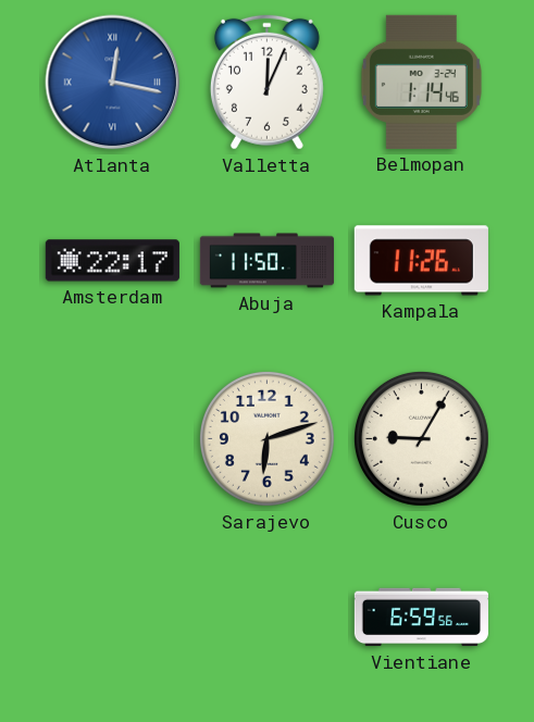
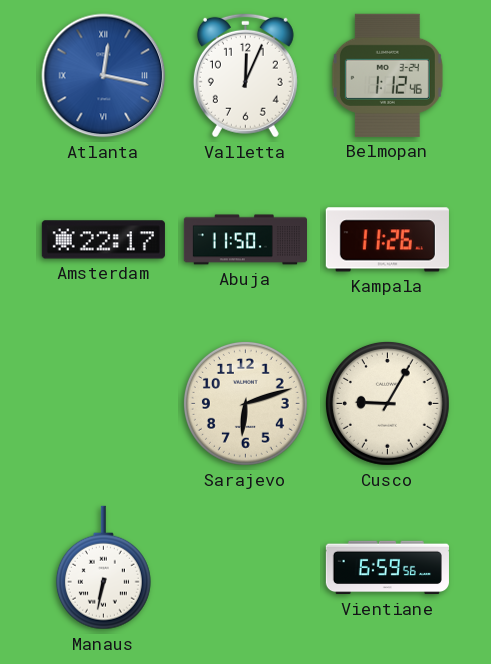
Belmopan: 1:14 -> 1:12
Manaus: none -> 6:32
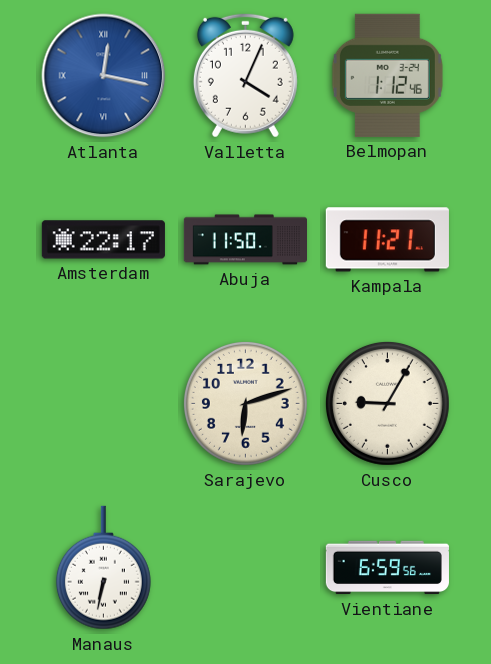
Valletta: 12:04 -> 4:04
Kampala: 11:26 -> 11:21
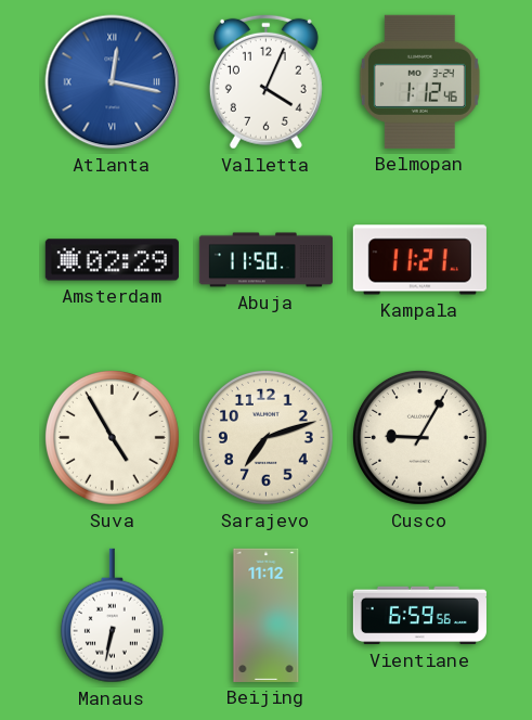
Amsterdam: 22:17 -> 02:29
Suva: none -> 4:55
Sarajevo: 6:12 -> 7:12
Beijing: none -> 11:12
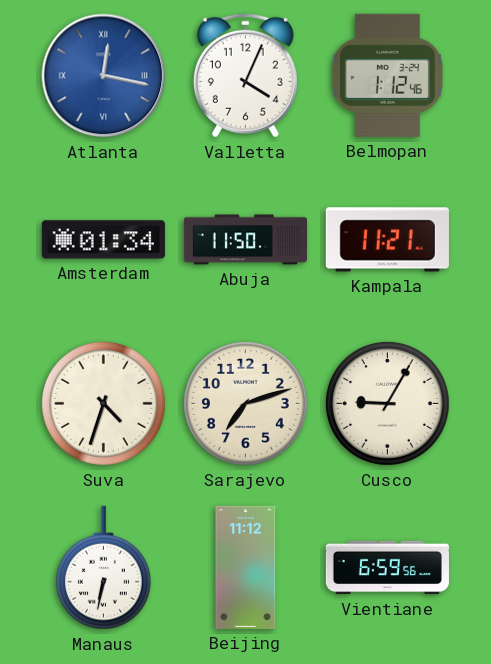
Amsterdam: 02:29 -> 01:34
Suva: 4:55 -> 4:33
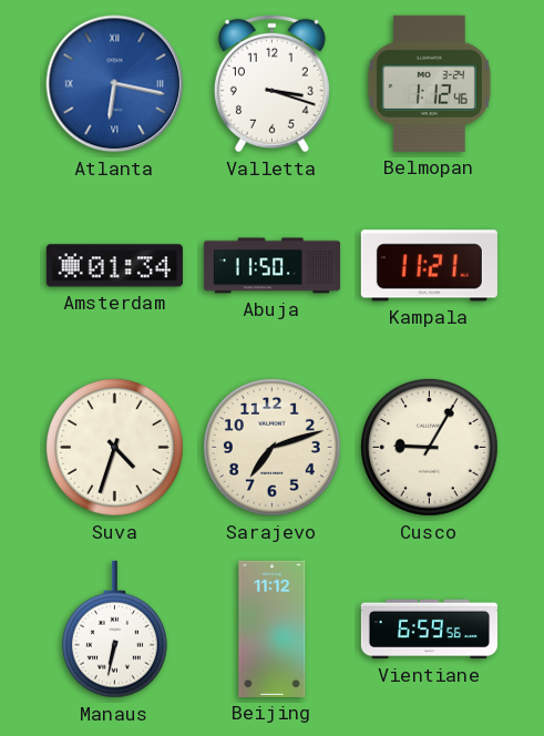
Atlanta: 12:17 -> 6:17
Valletta: 4:04 -> 3:18
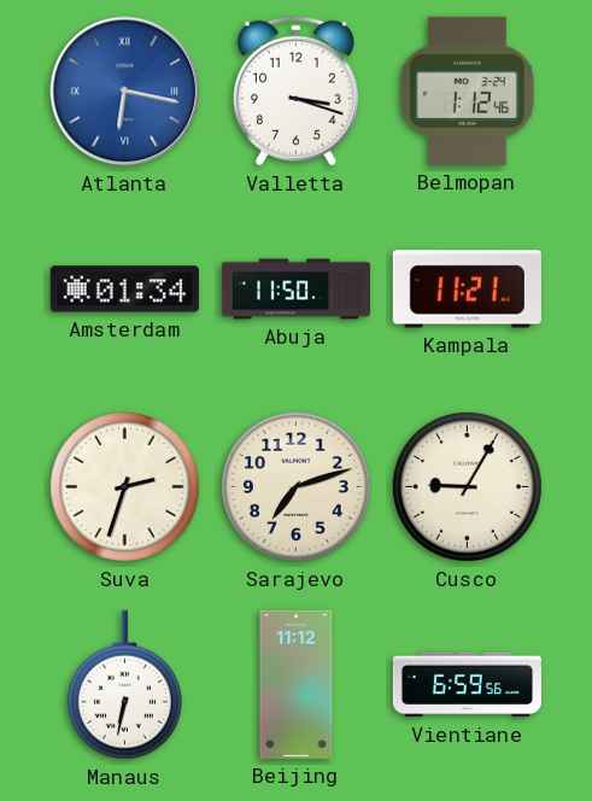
Suva: 4:33 -> 2:33
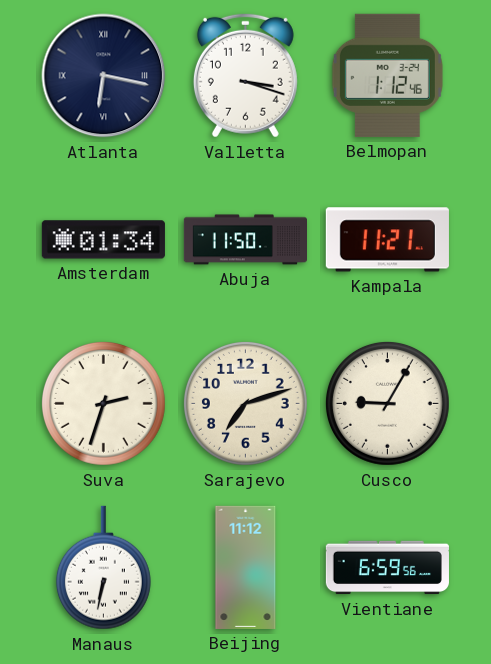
Atlanta dial: blue -> navy
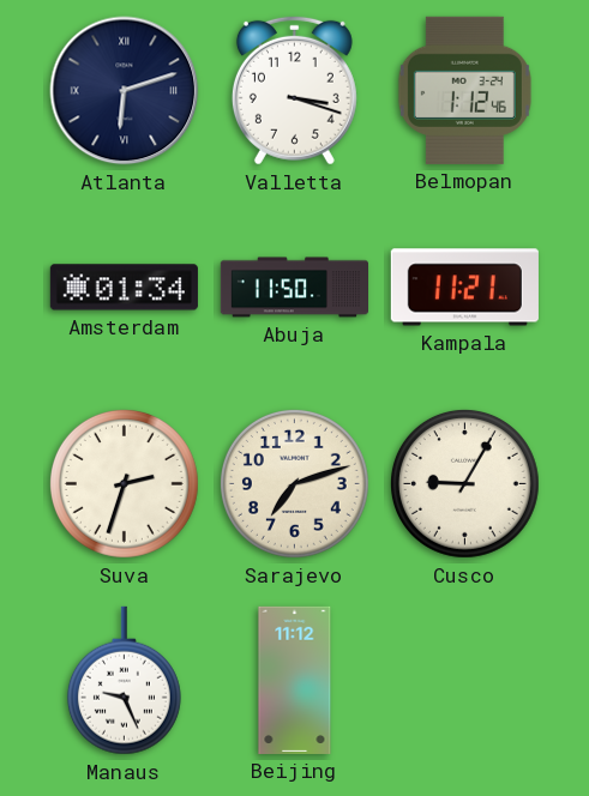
Atlanta: 6:17 -> 6:12
Manaus: 6:32 -> 9:26
Vientiane: 6:59 -> none
